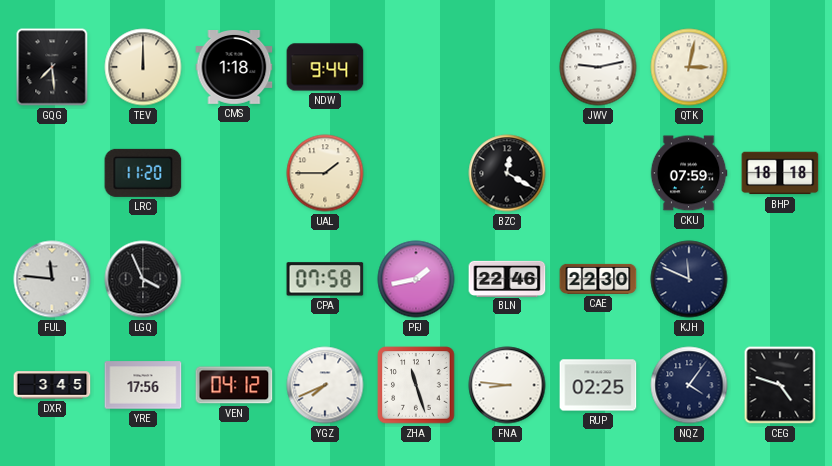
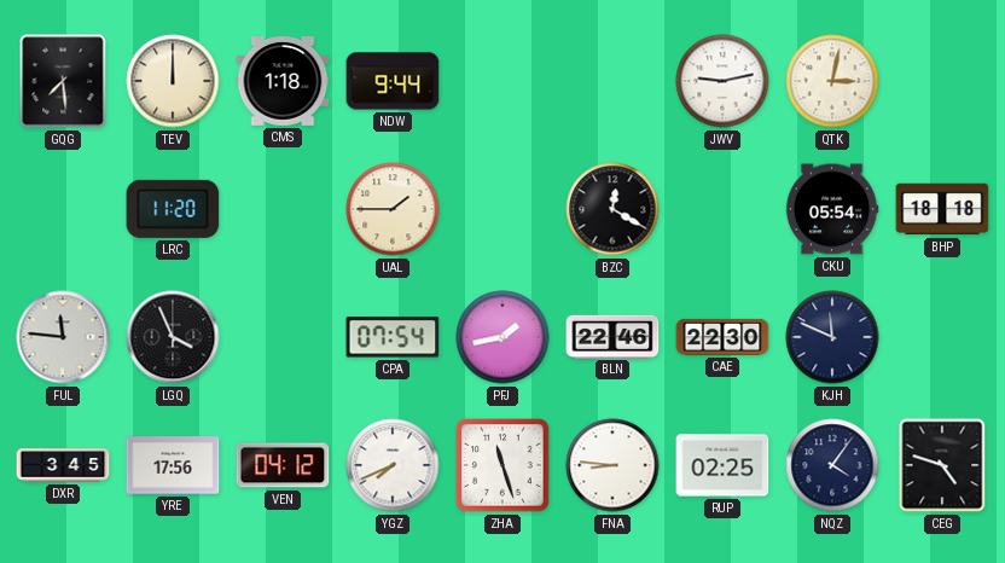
CKU: 07:59 -> 05:54
CPA: 07:58 -> 07:54
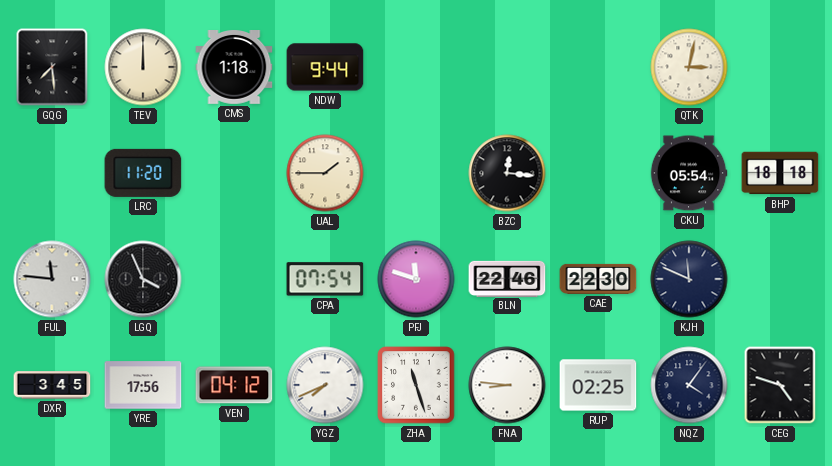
JWV: 9:13 -> none
BZC: 12:20 -> 12:16
PFJ: 1:43 -> 11:48
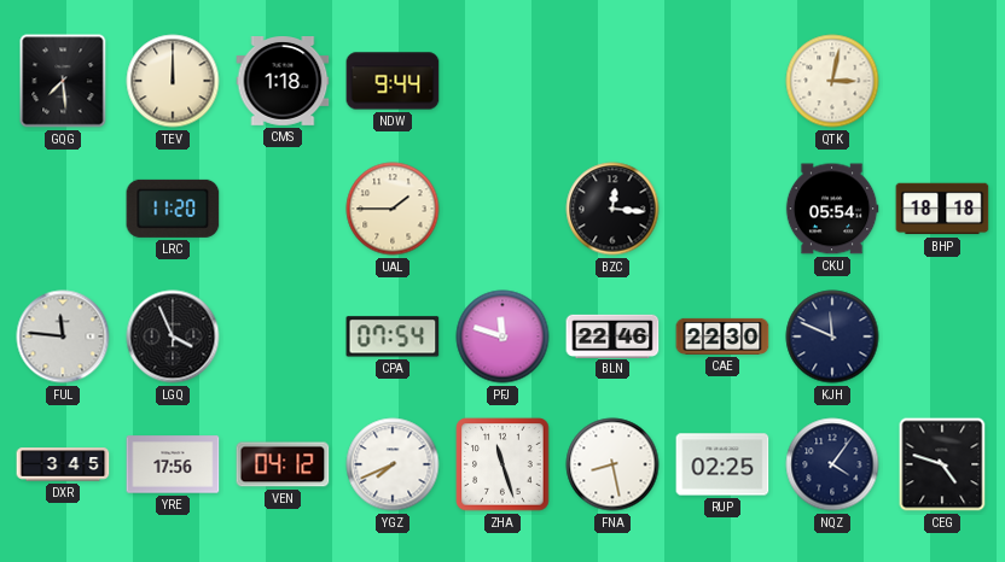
FNA: 8:46 -> 8:28
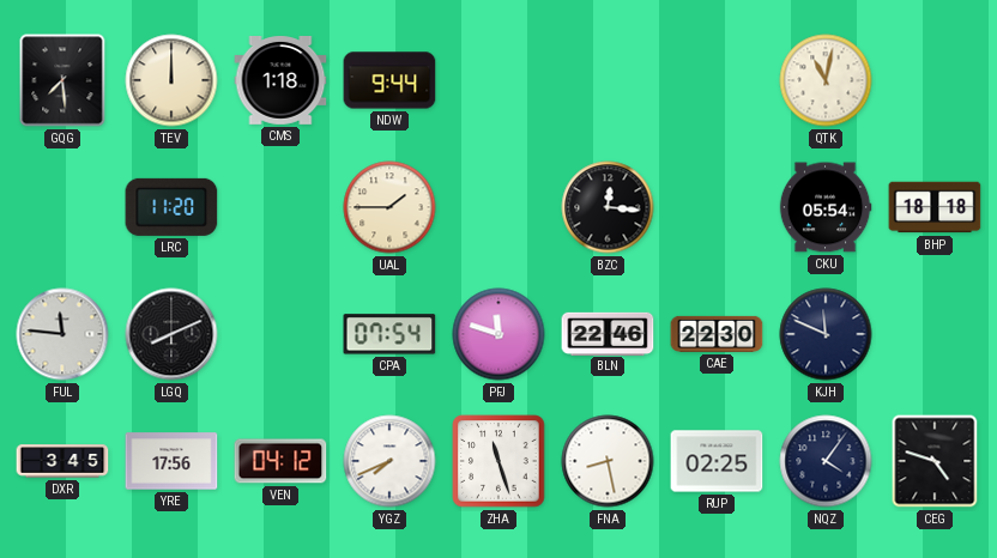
QTK: 3:02 -> 11:02
LGQ: 3:56 -> 8:11
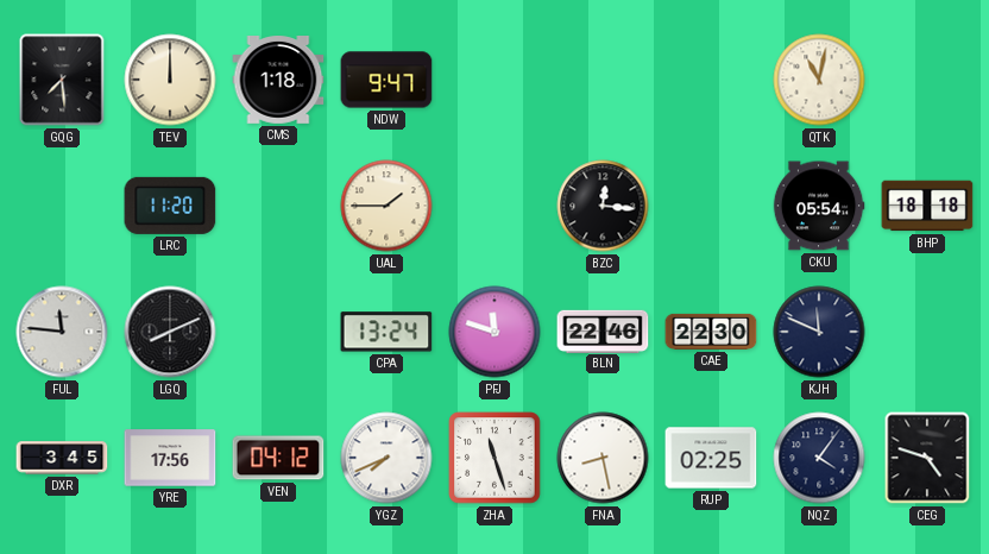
NDW: 9:44 -> 9:47
CPA: 07:54 -> 13:24
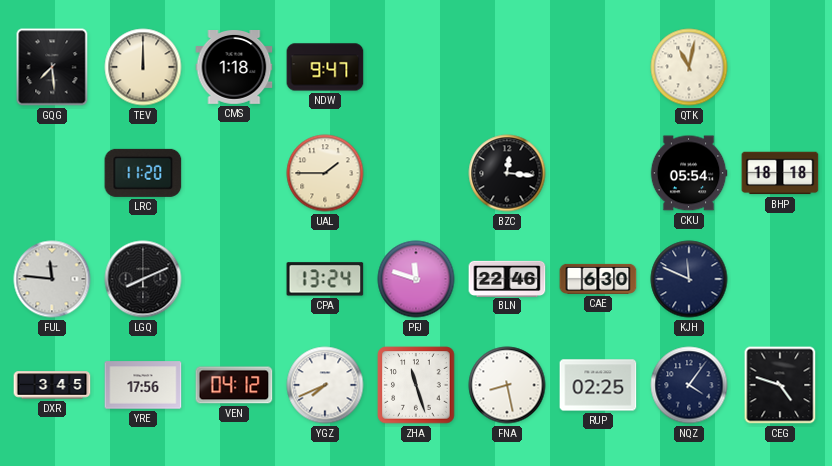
CAE: 22:30 -> 6:30
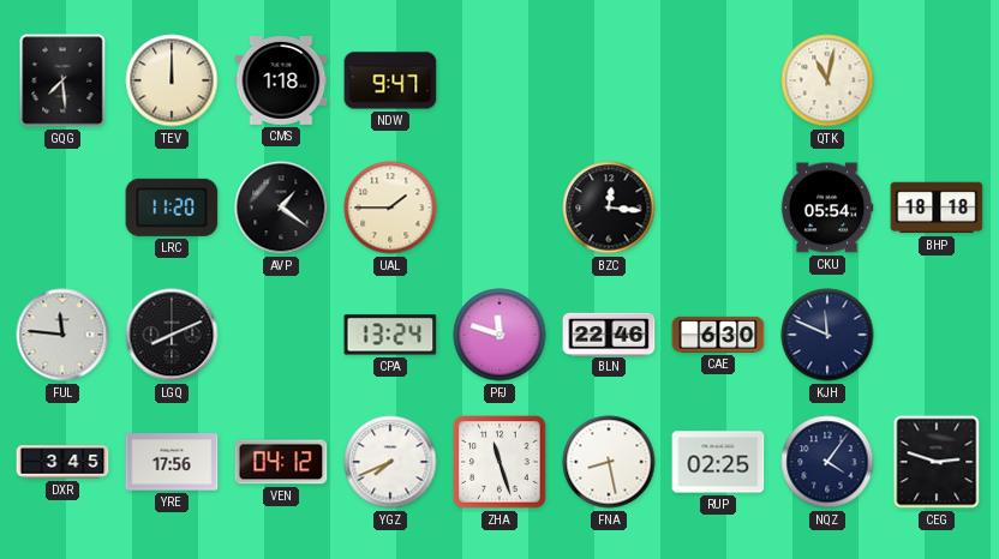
AVP: none -> 1:21
CEG: 4:48 -> 2:48
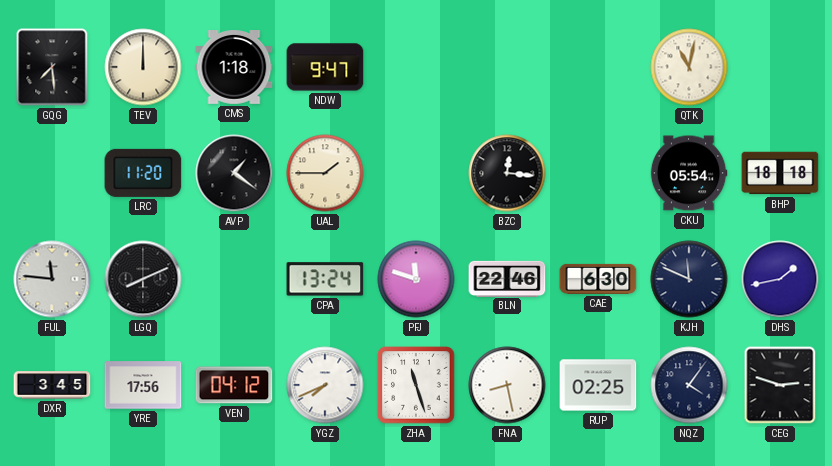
DHS: none -> 1:43
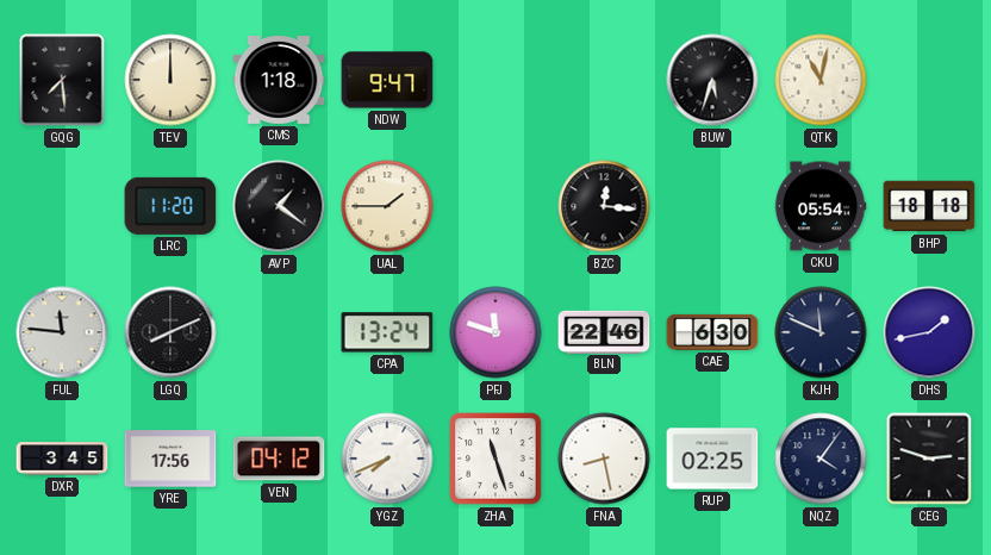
BUW: none -> 5:33
